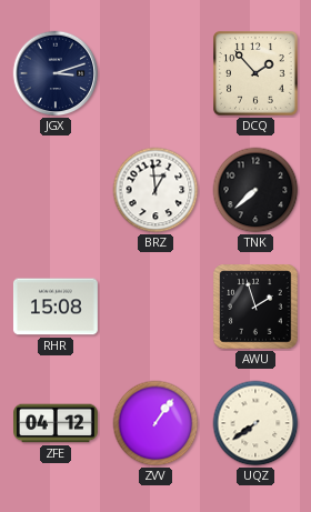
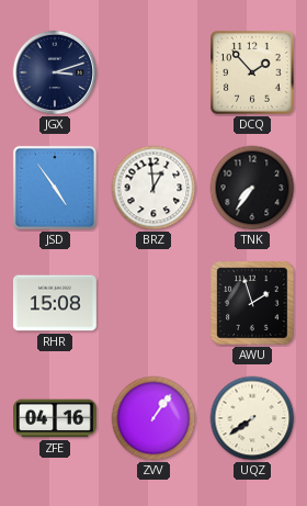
JSD: none -> 4:54
TNK: 7:38 -> 7:36
ZFE: 04:12 -> 04:16
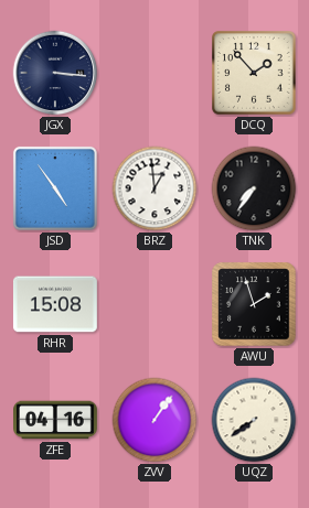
JGX: 3:12 -> 3:16
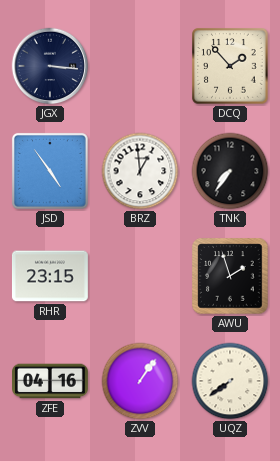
RHR: 15:08 -> 23:15
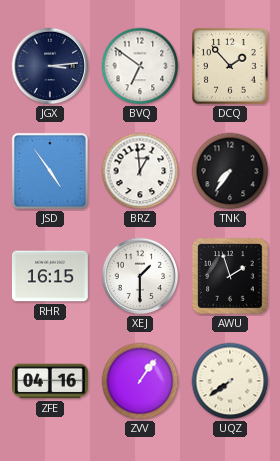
JGX: 3:16 -> 3:14
BVQ: none -> 6:51
RHR: 23:15 -> 16:15
XEJ: none -> 1:30
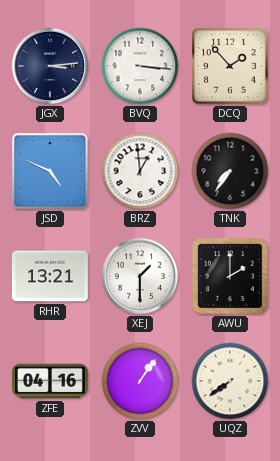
BVQ: 6:51 -> 3:16
JSD: 4:54 -> 4:49
RHR: 16:15 -> 13:21
AWU: 1:57 -> 2:00
